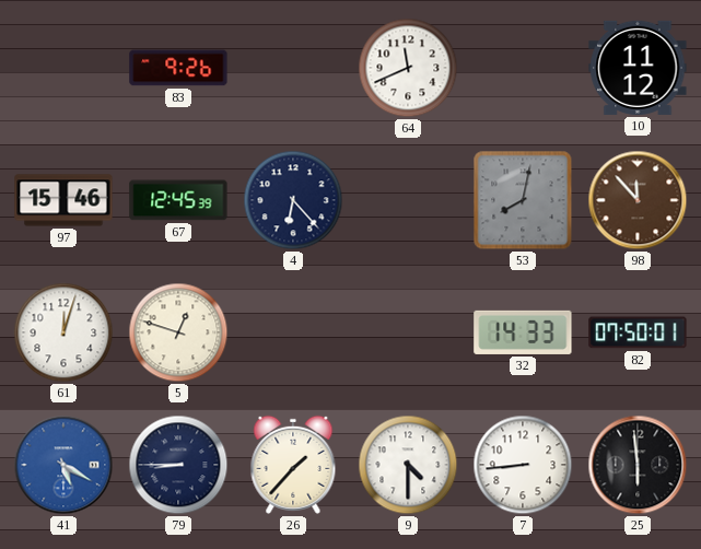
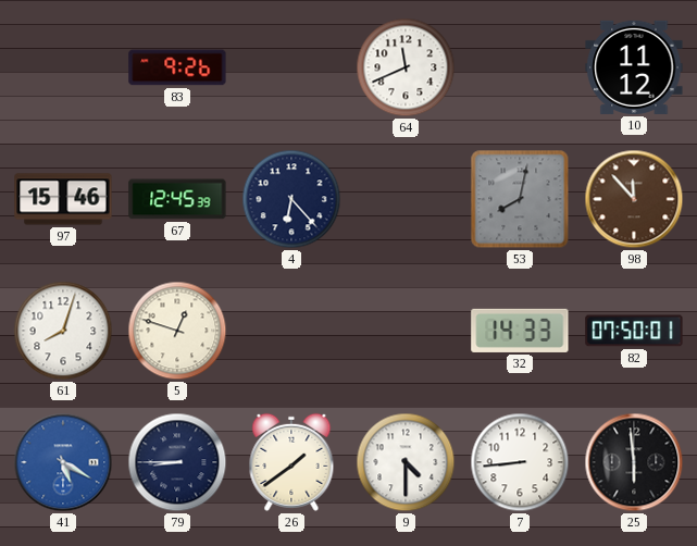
61: 12:03 -> 8:03
26: 1:37 -> 1:39
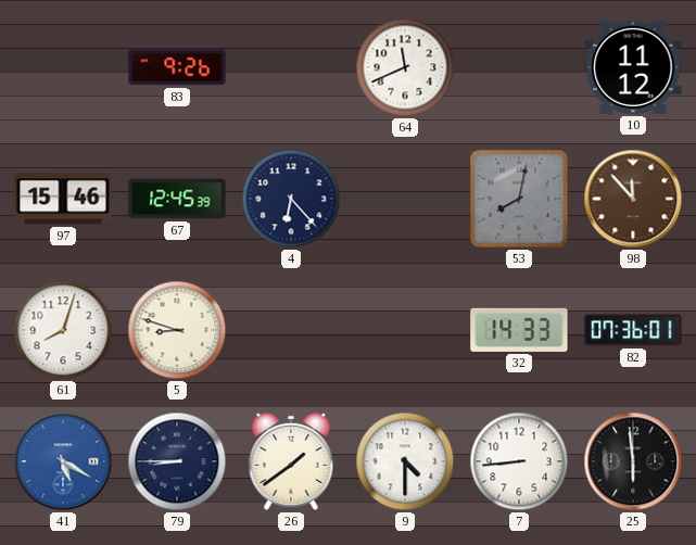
5: 12:48 -> 8:48
82: 07:50 -> 07:36
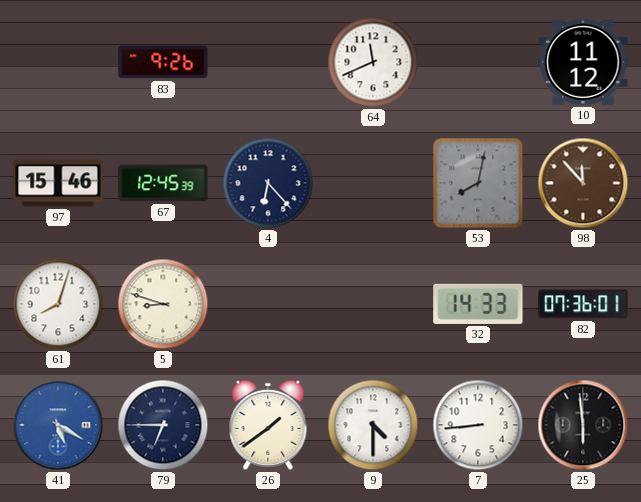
79: 8:45 -> 6:45
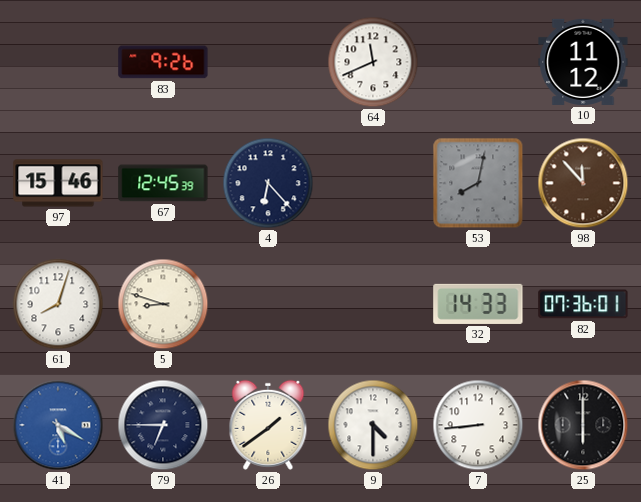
25: 5:59 -> 6:00
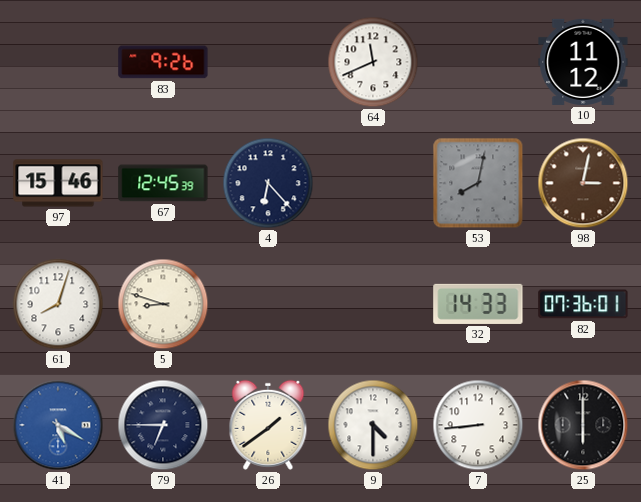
98: 11:53 -> 3:02
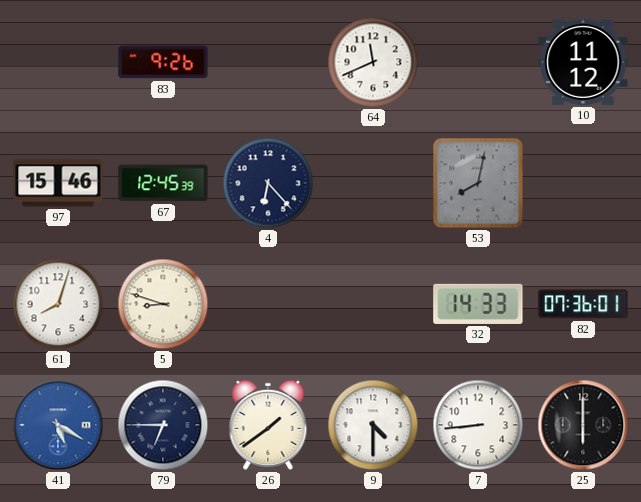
98: 3:02 -> none
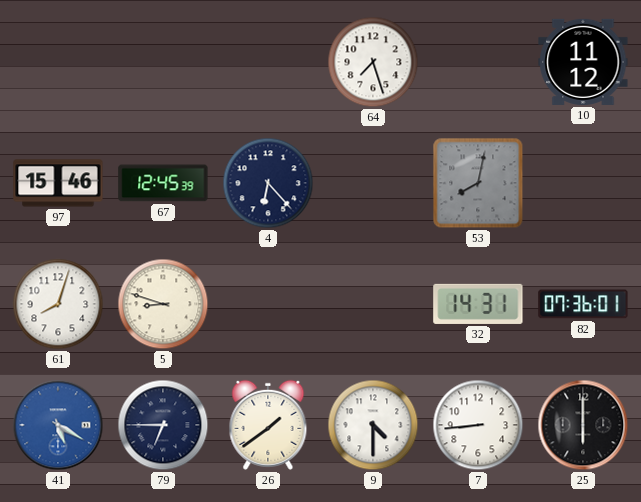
83: 9:26 -> none
64: 11:41 -> 7:27
32: 14:33 -> 14:31
